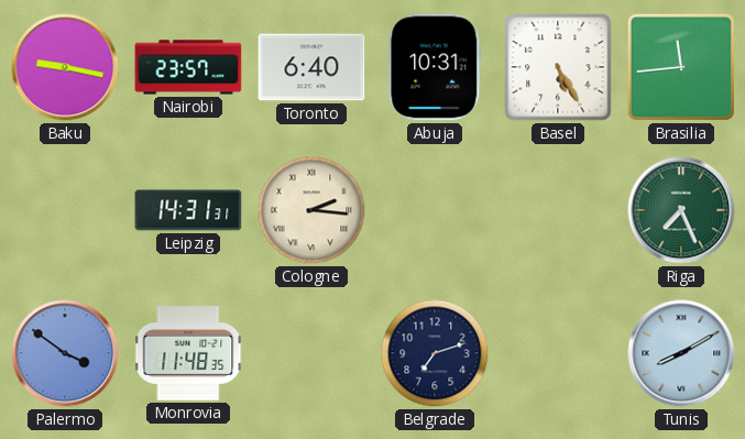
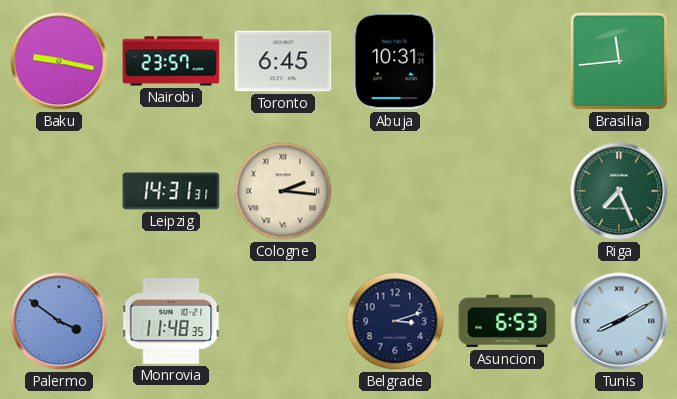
Toronto: 6:40 -> 6:45
Basel: 5:25 -> none
Belgrade: 7:12 -> 3:12
Asuncion: none -> 6:53
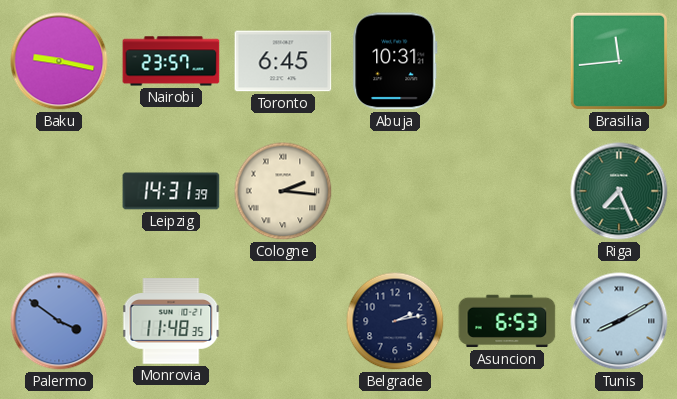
Leipzig: 14:31:31 -> 14:31:39
Belgrade: 3:12 -> 2:13
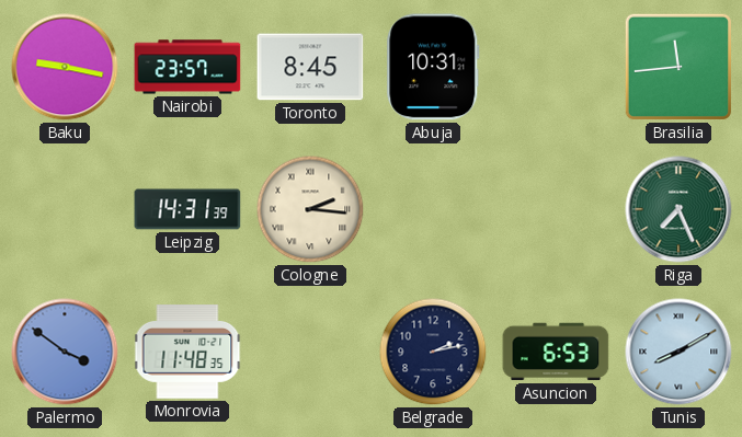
Toronto: 6:45 -> 8:45
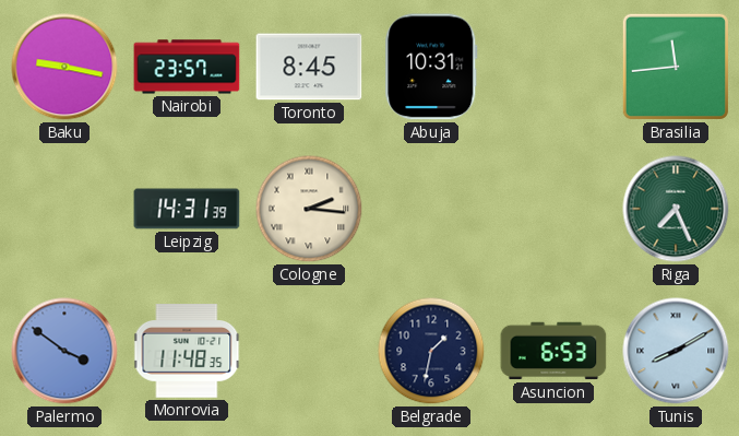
Belgrade: 2:13 -> 1:32
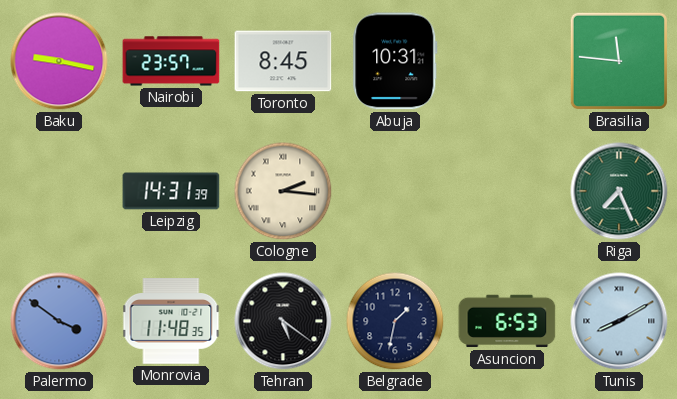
Brasilia: 11:44 -> 11:46
Tehran: none -> 5:21
